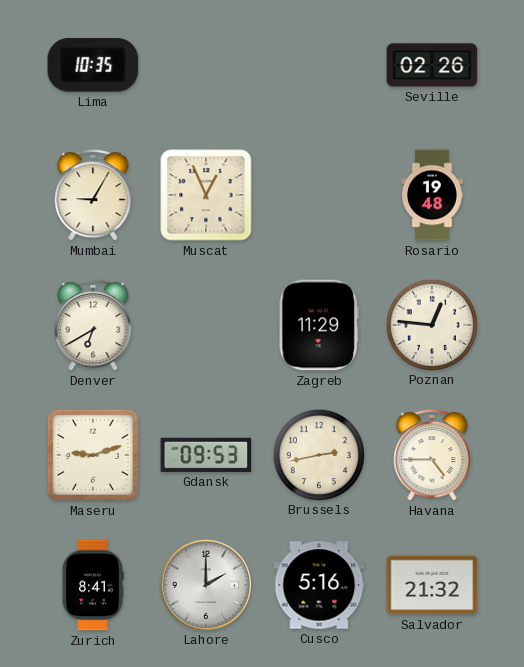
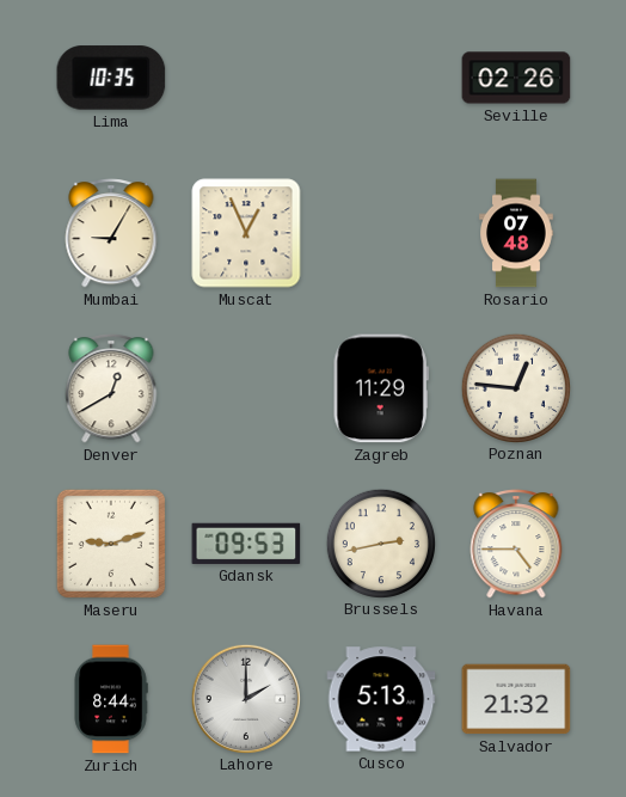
Rosario: 19:48 -> 07:48
Denver: 6:40 -> 12:40
Zurich: 8:41 -> 8:44
Cusco: 5:16 -> 5:13
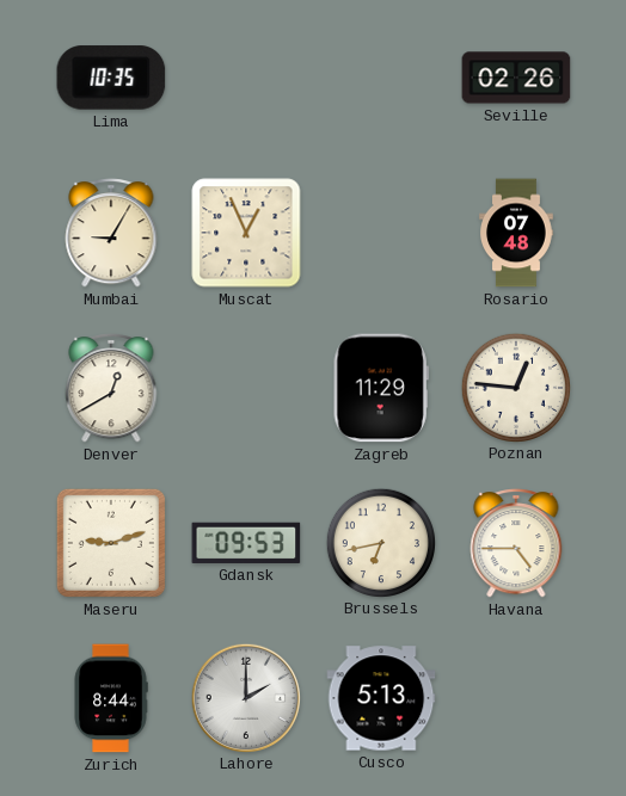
Brussels: 2:43 -> 6:43
Salvador: 21:32 -> none
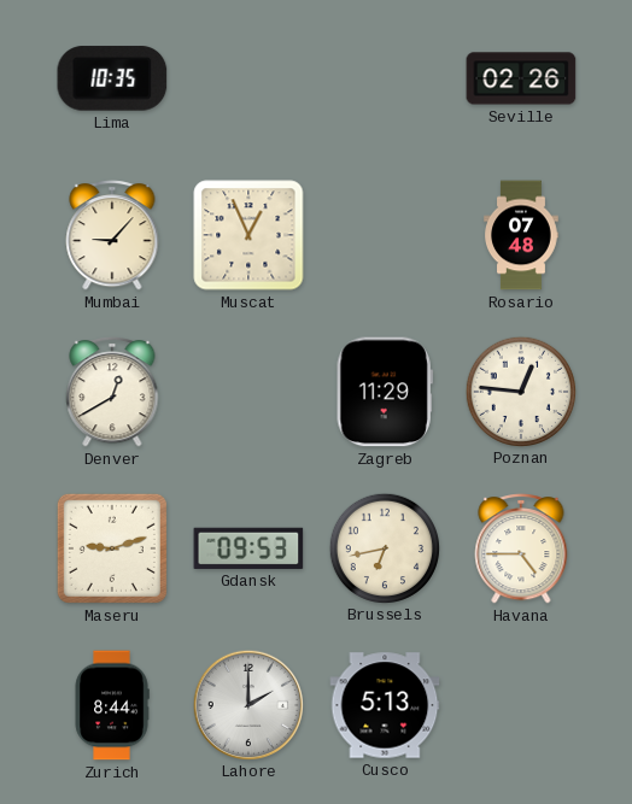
Mumbai: 9:05 -> 9:07
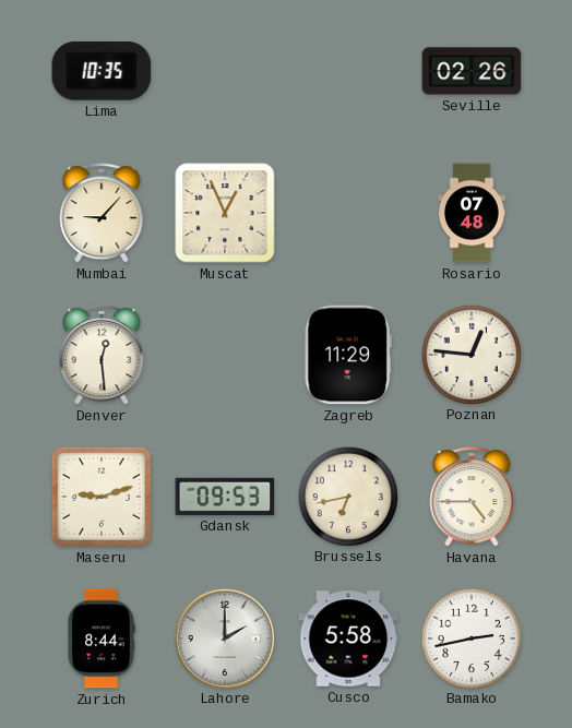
Denver: 12:40 -> 12:29
Cusco: 5:13 -> 5:58
Bamako: none -> 2:43
